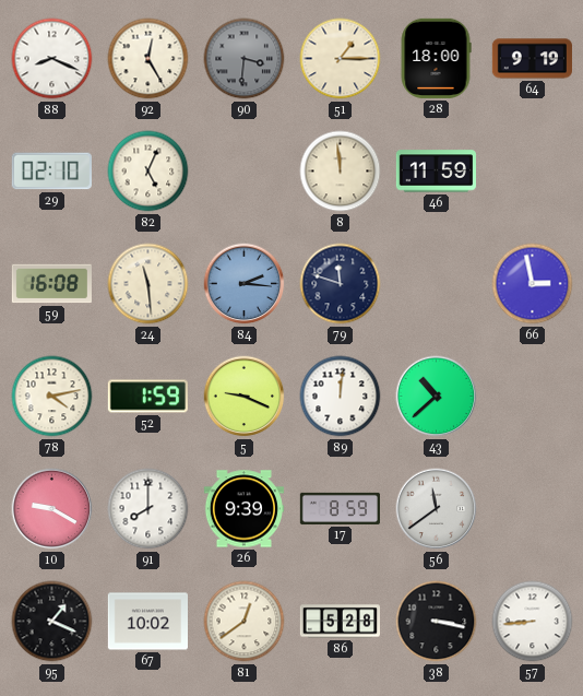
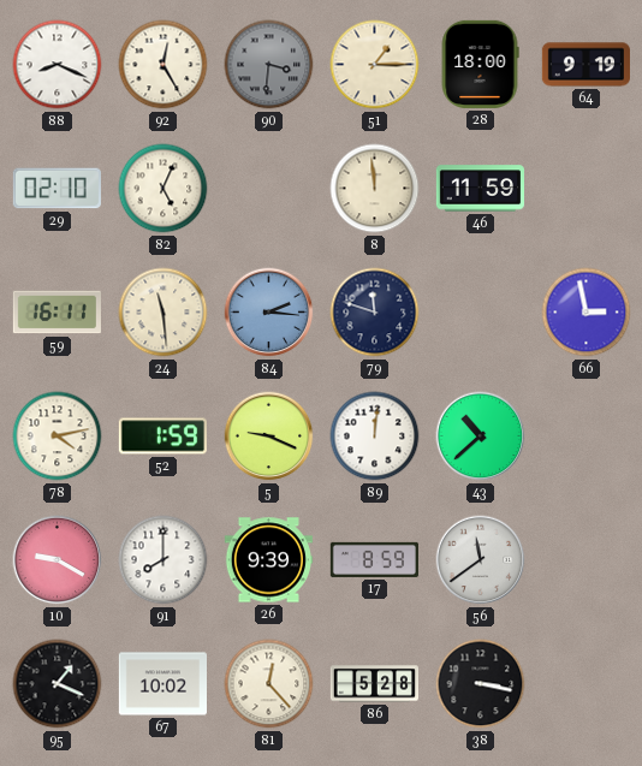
59: 16:08 -> 16:11
81: 12:39 -> 12:23
57: 8:44 -> none
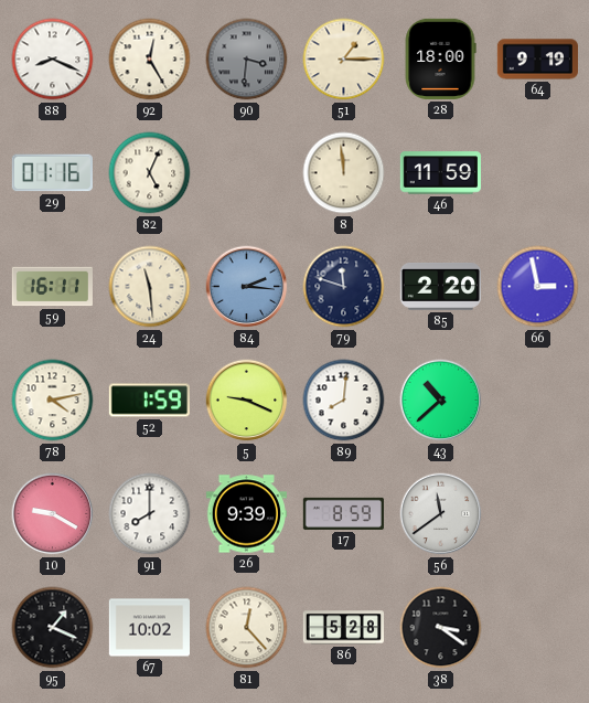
29: 02:10 -> 01:16
85: none -> 2:20
89: 12:01 -> 8:01
38: 3:17 -> 3:21
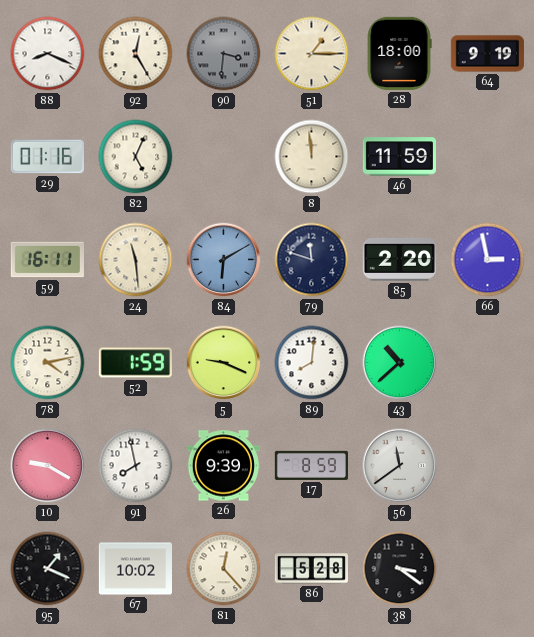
84: 2:16 -> 6:10
91: 8:00 -> 7:58
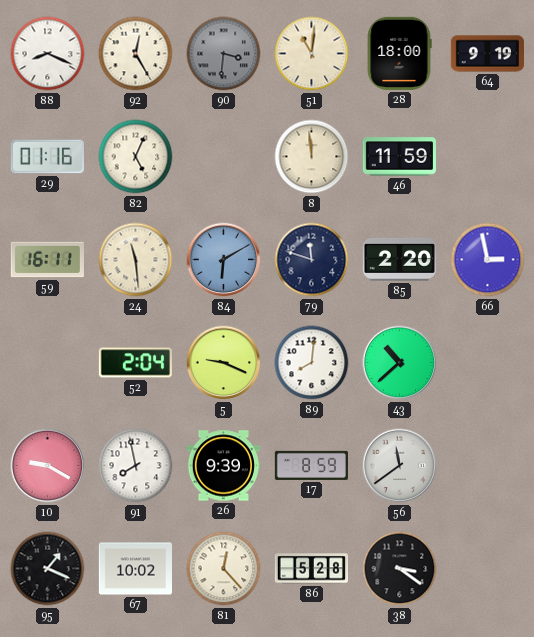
51: 1:15 -> 11:01
78: 4:13 -> none
52: 1:59 -> 2:04
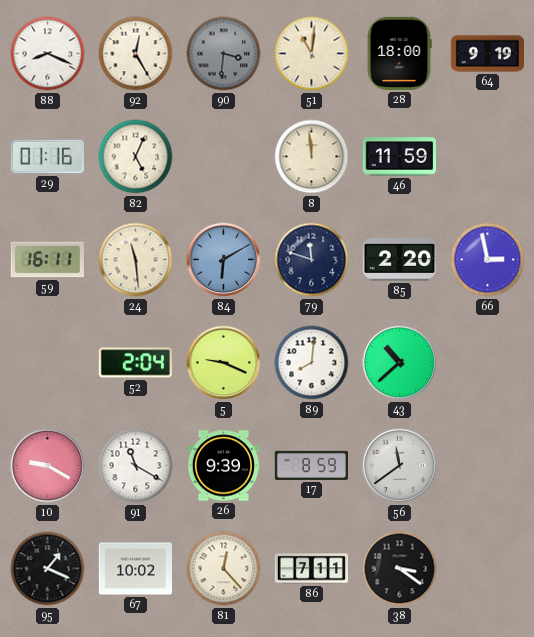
91: 7:58 -> 11:20
86: 5:28 -> 7:11
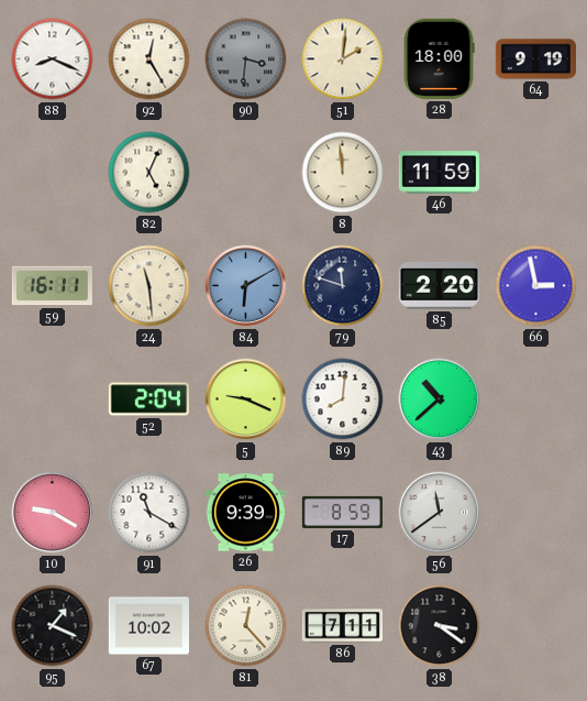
51: 11:01 -> 2:01
29: 01:16 -> none
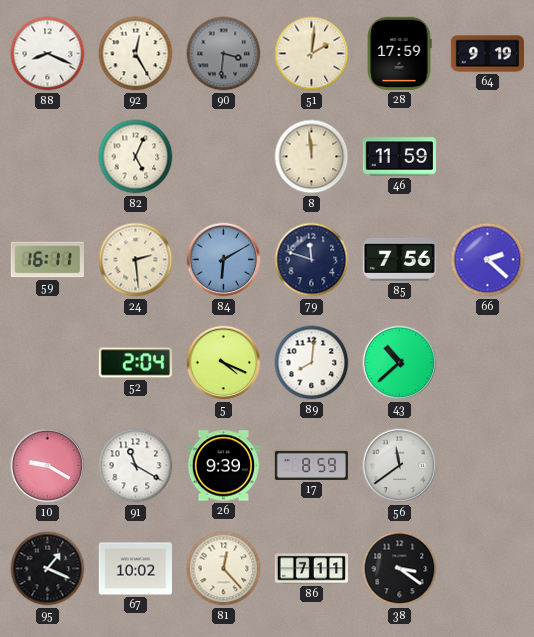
28: 18:00 -> 17:59
24: 11:29 -> 2:29
85: 2:20 -> 7:56
66: 2:58 -> 2:22
5: 9:19 -> 4:19
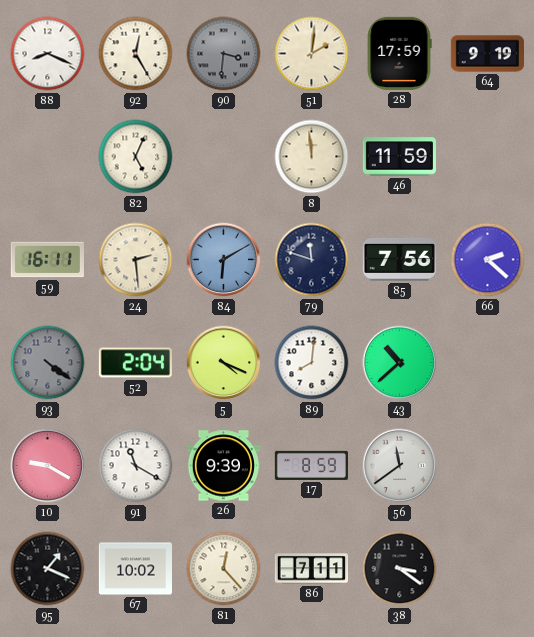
93: none -> 4:21
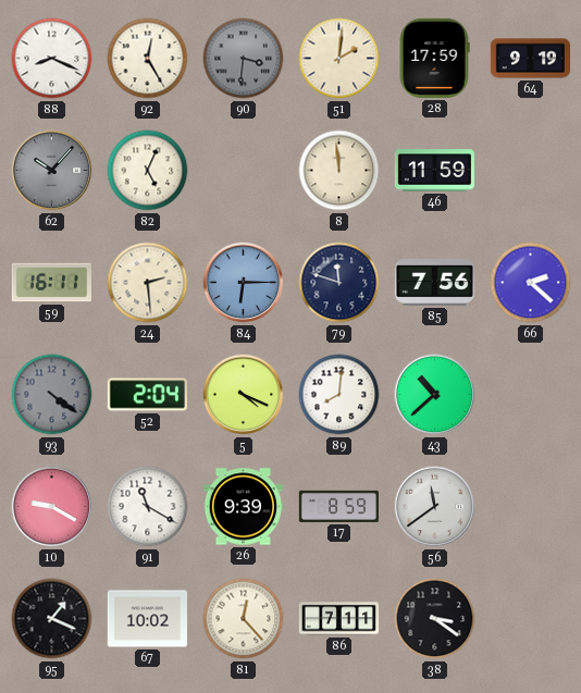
62: none -> 10:07
84: 6:10 -> 6:15
